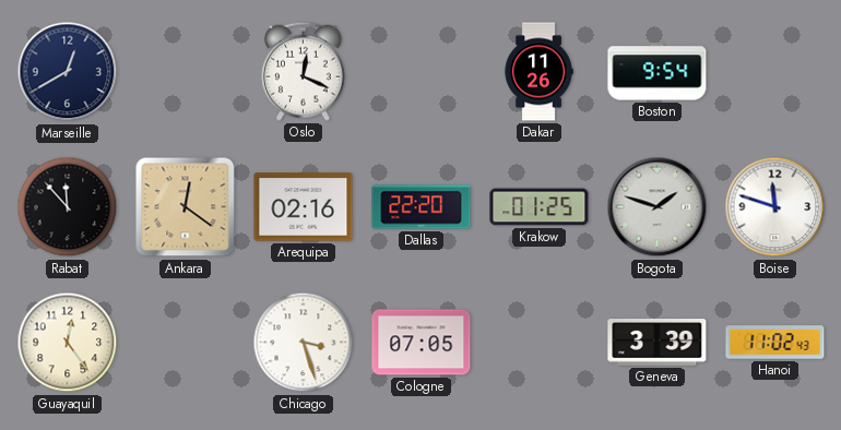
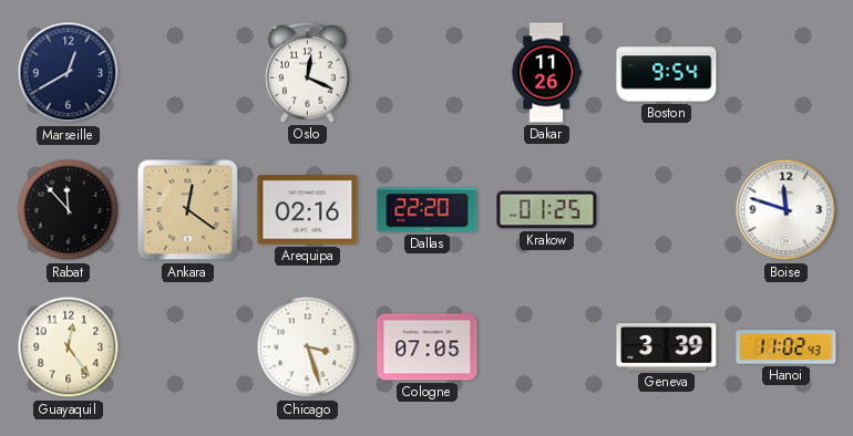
Bogota: 1:48 -> none
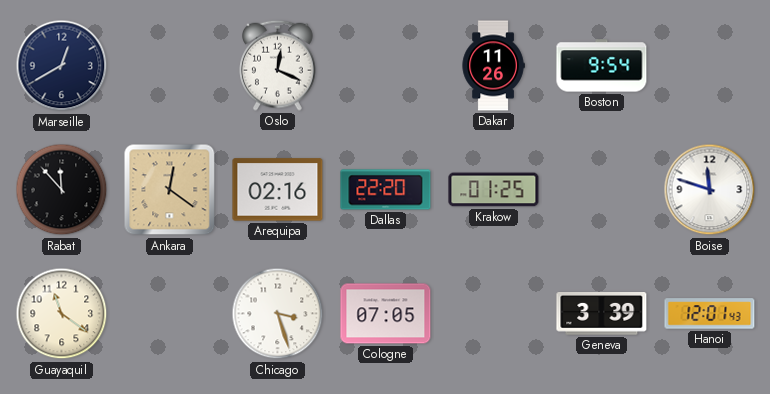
Guayaquil: 12:24 -> 11:21
Hanoi: 11:02 -> 12:01
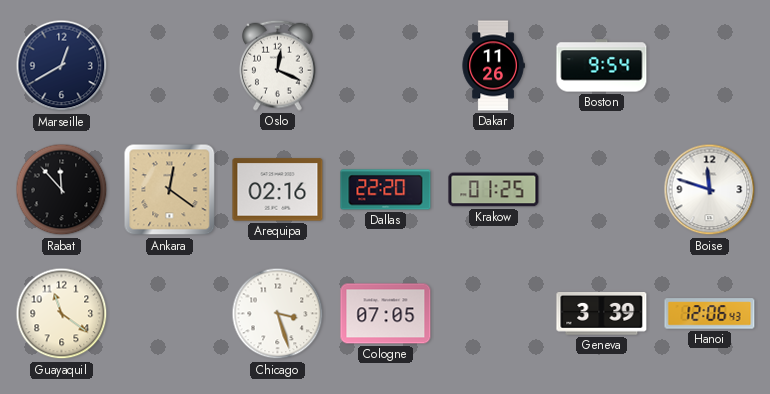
Hanoi: 12:01 -> 12:06
